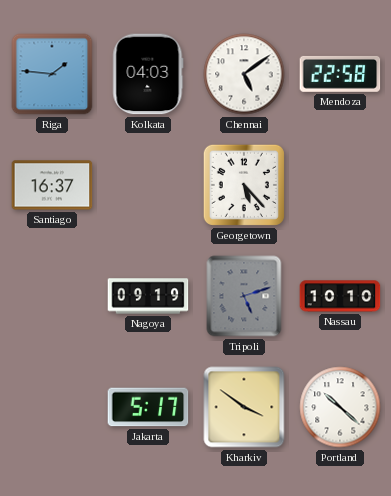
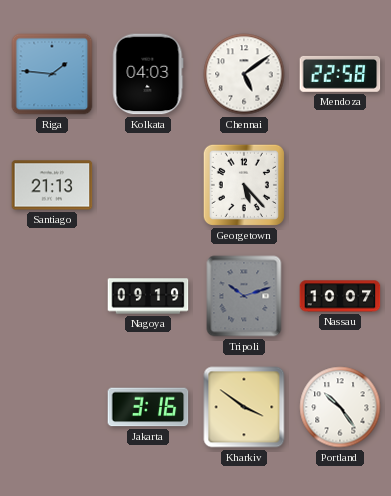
Santiago: 16:37 -> 21:13
Tripoli: 5:12 -> 10:12
Nassau: 10:10 -> 10:07
Jakarta: 5:17 -> 3:16
Portland: 10:22 -> 10:24
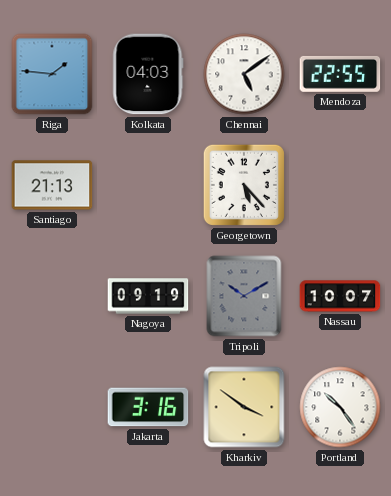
Mendoza: 22:58 -> 22:55
Tripoli: 10:12 -> 10:10
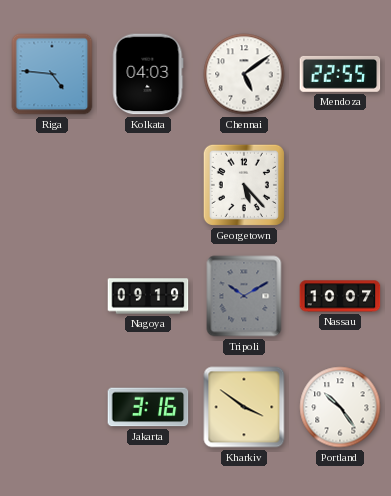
Riga: 1:46 -> 4:46
Santiago: 21:13 -> none
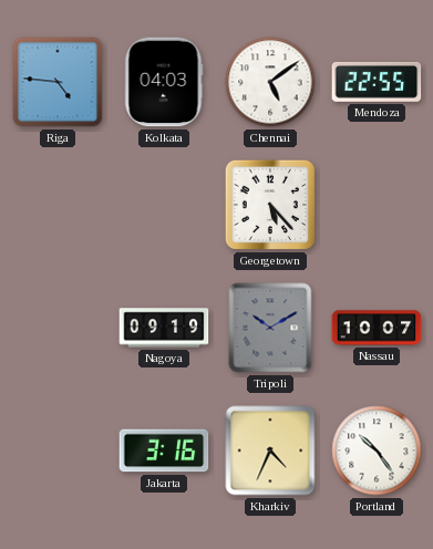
Kharkiv: 3:51 -> 4:34
